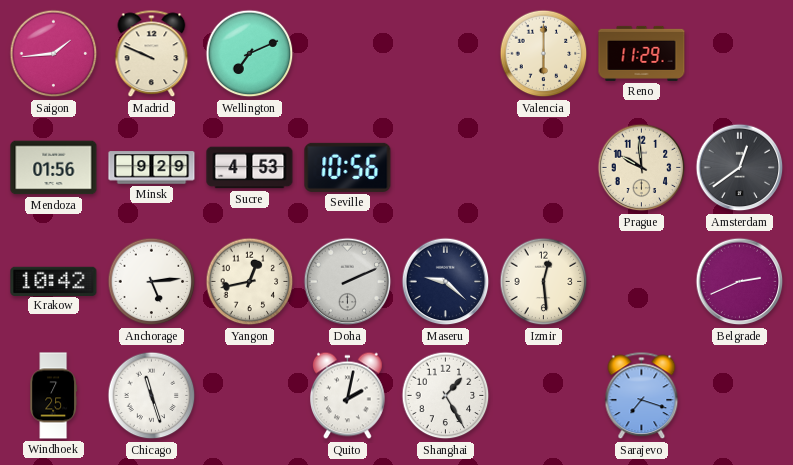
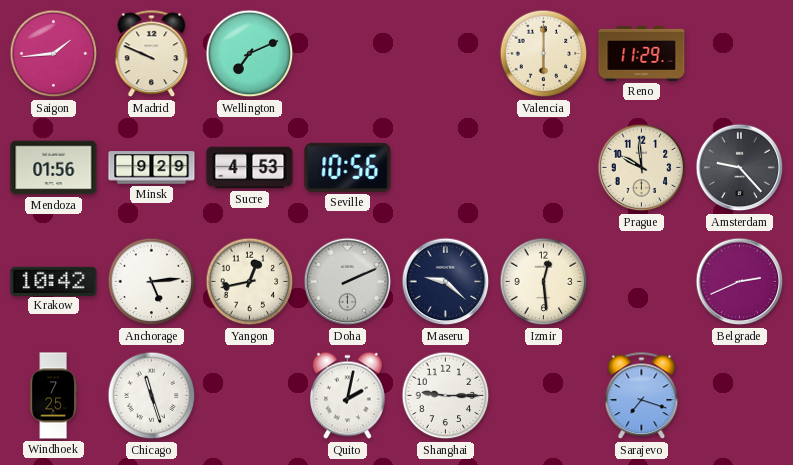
Amsterdam: 12:39 -> 9:23
Shanghai: 1:25 -> 9:15
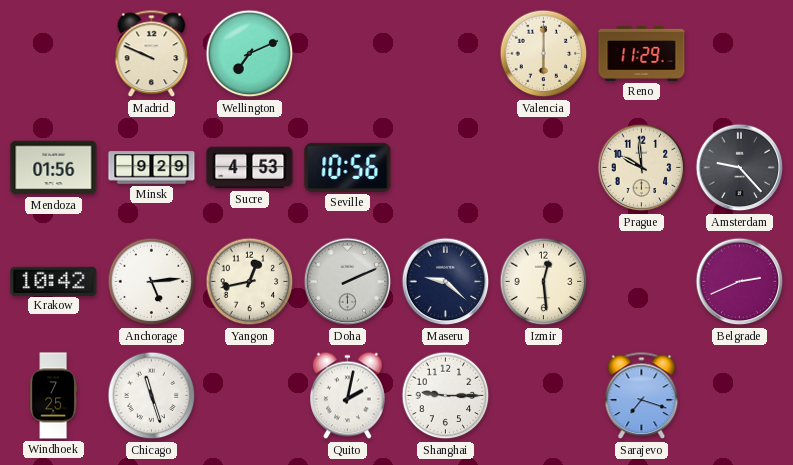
Saigon: 1:44 -> none
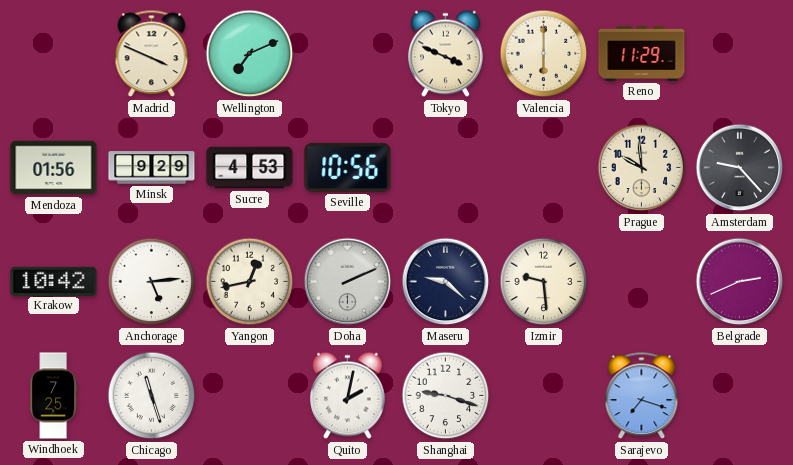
Madrid: 9:49 -> 3:49
Tokyo: none -> 3:49
Izmir: 12:29 -> 9:29
Shanghai: 9:15 -> 9:18
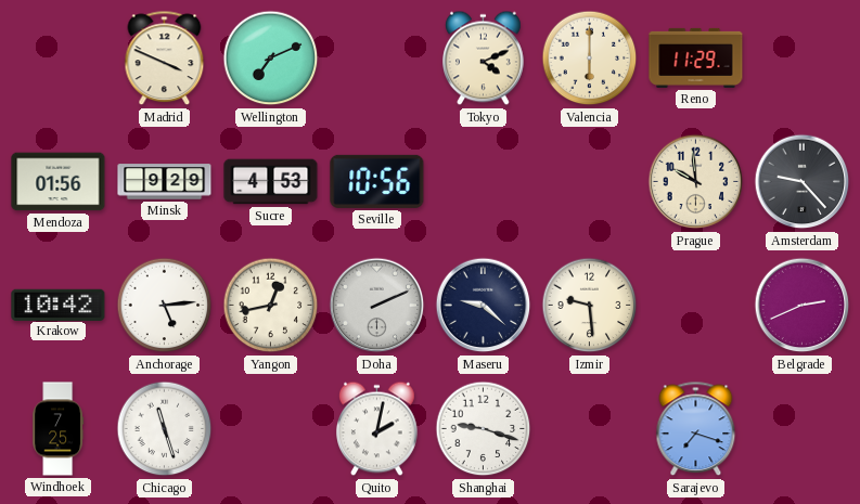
Tokyo: 3:49 -> 4:11
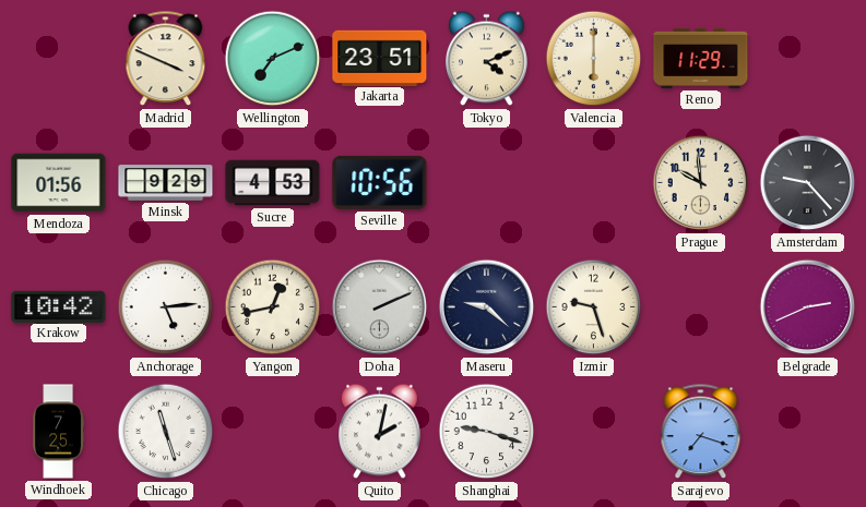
Jakarta: none -> 23:51
Izmir: 9:29 -> 9:27
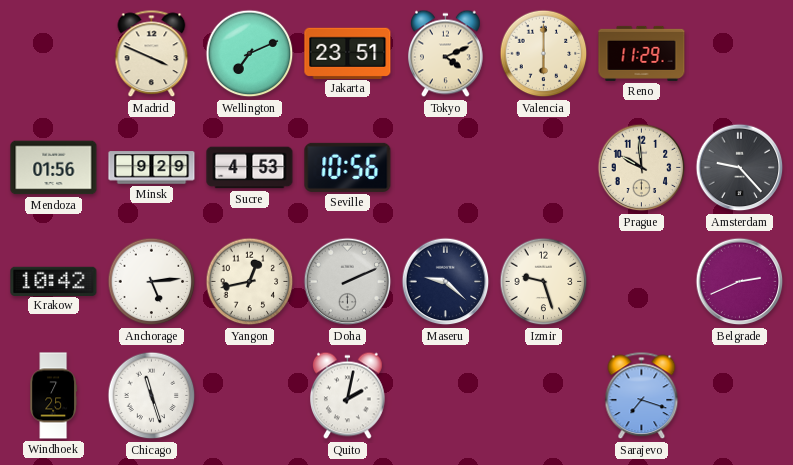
Shanghai: 9:18 -> none
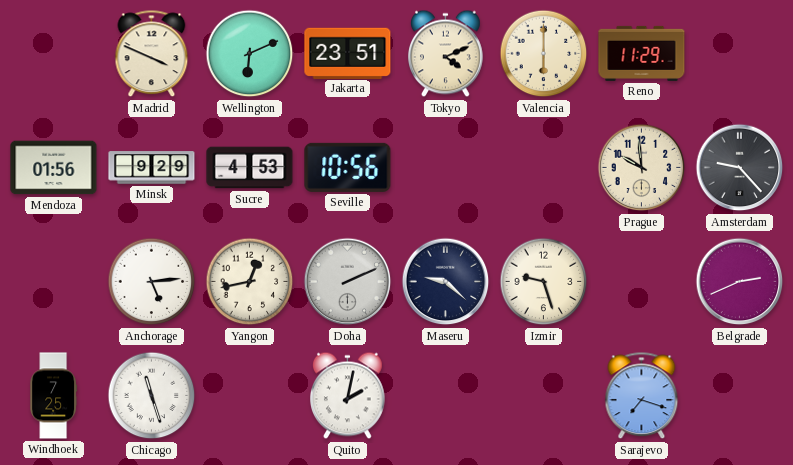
Wellington: 7:11 -> 6:11
Krakow: 10:42 -> none
